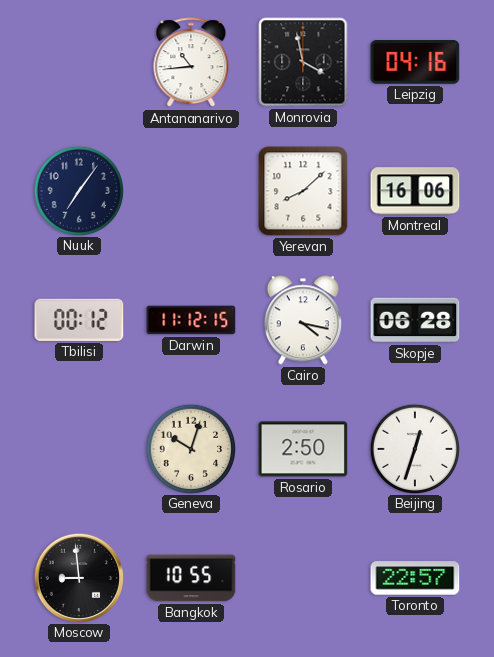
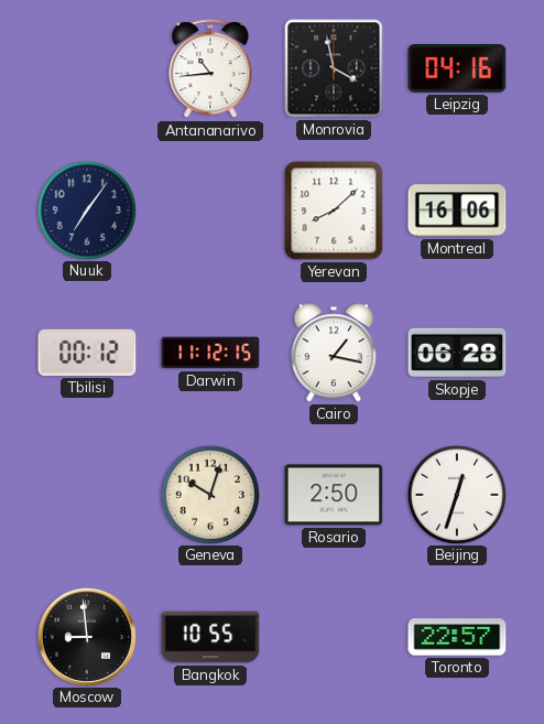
Cairo: 4:17 -> 1:17
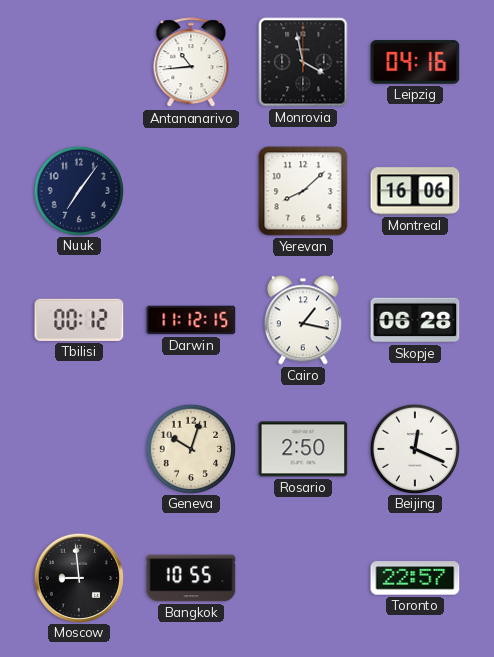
Beijing: 12:33 -> 12:19
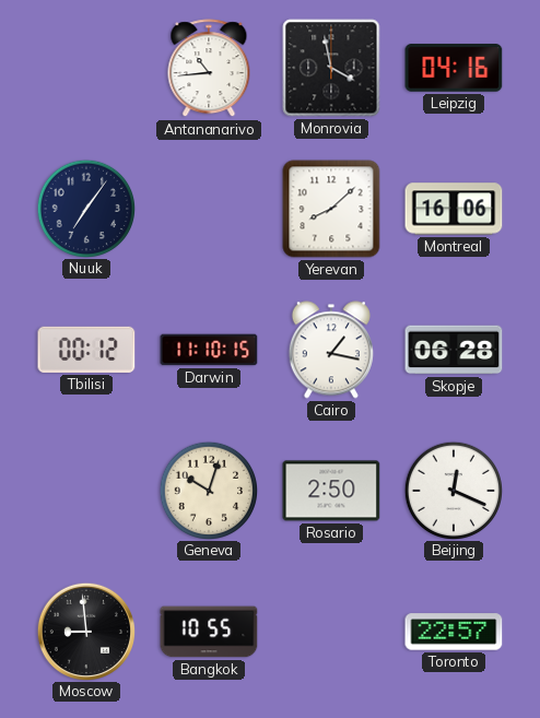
Darwin: 11:12 -> 11:10
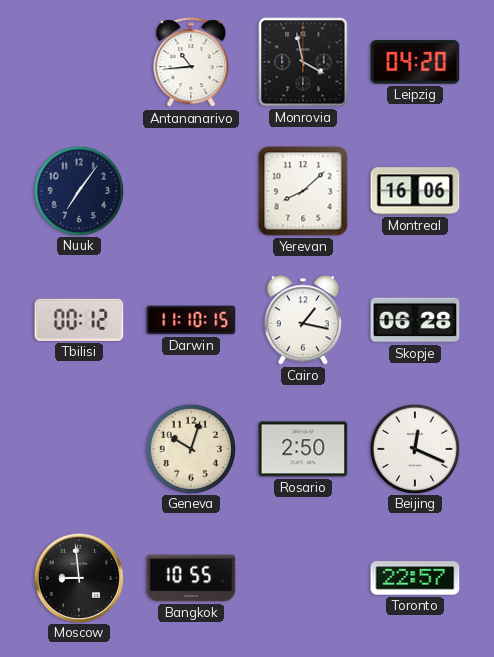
Leipzig: 04:16 -> 04:20
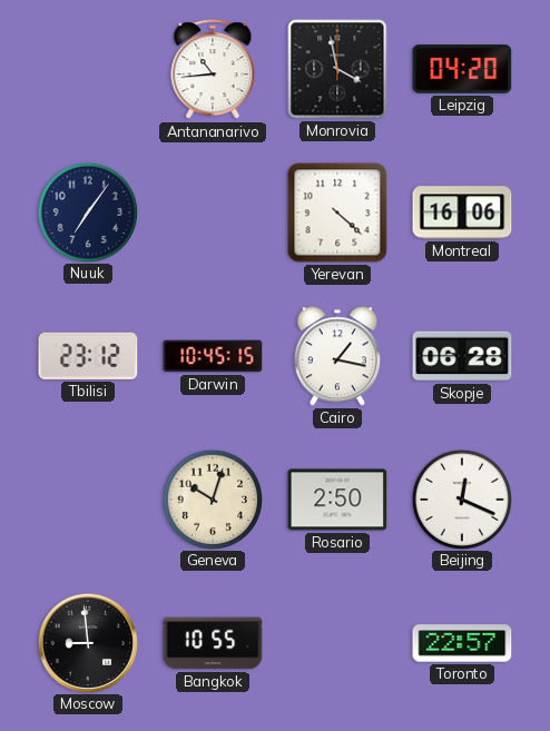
Yerevan: 8:08 -> 4:22
Tbilisi: 00:12 -> 23:12
Darwin: 11:10 -> 10:45
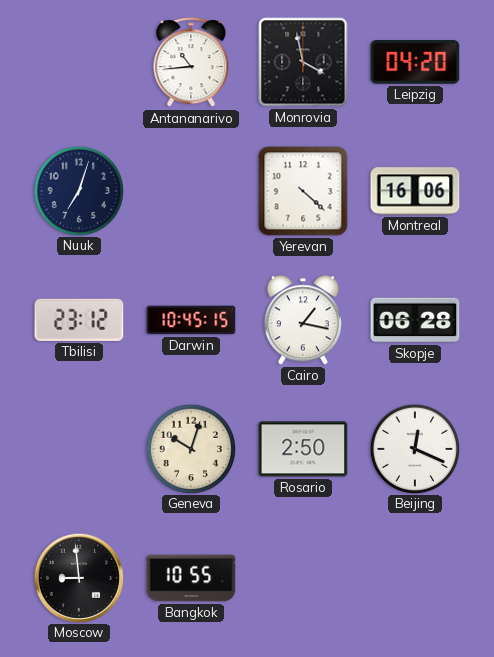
Nuuk: 7:06 -> 7:03
Toronto: 22:57 -> none
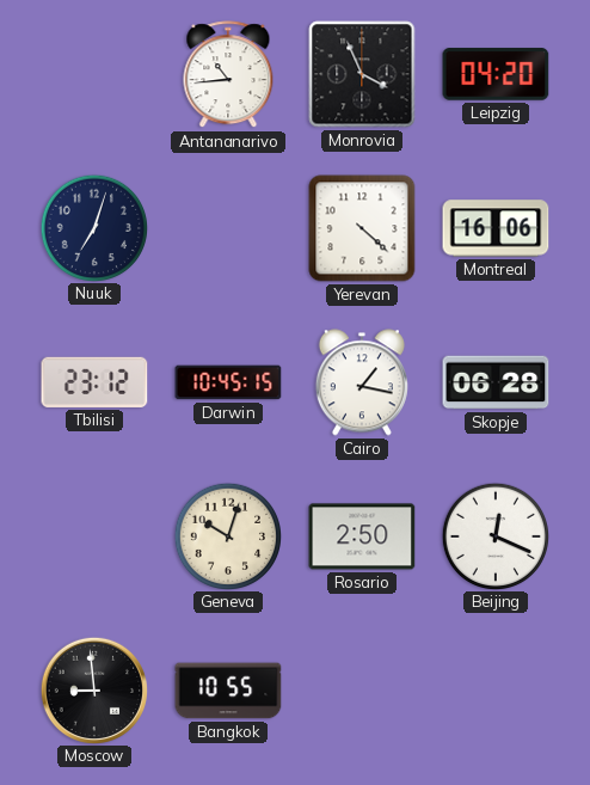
Monrovia: 3:58 -> 3:56
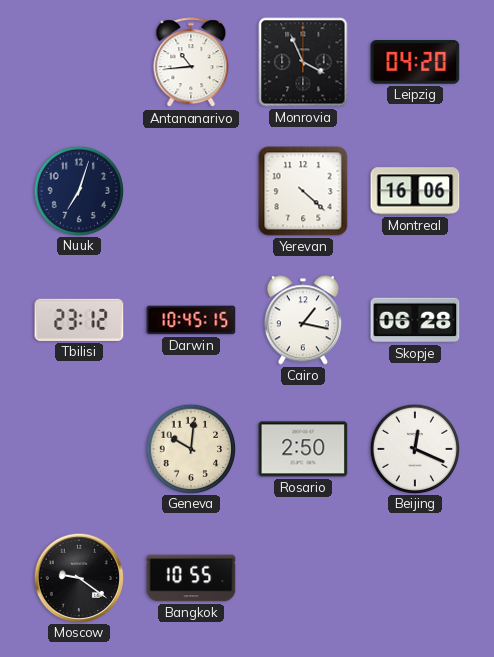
Geneva: 10:03 -> 10:01
Moscow: 8:59 -> 9:21
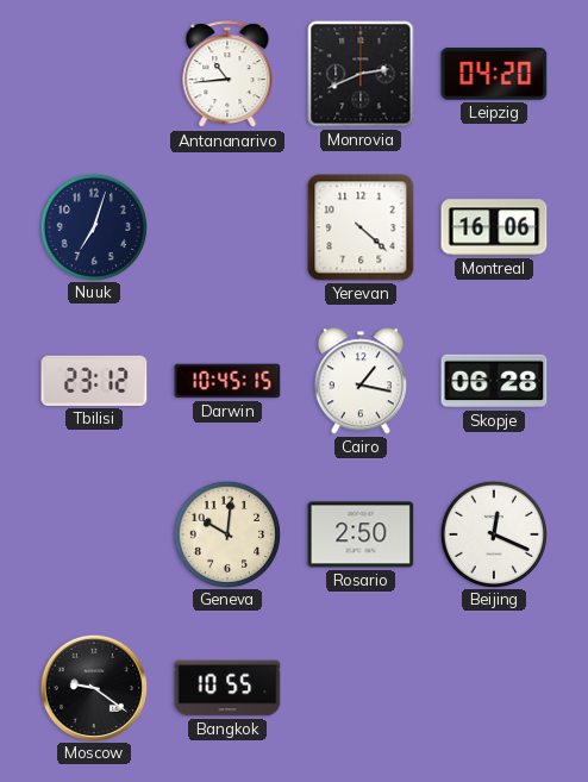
Monrovia: 3:56 -> 2:41
